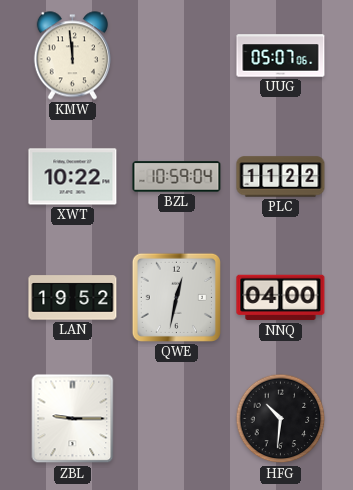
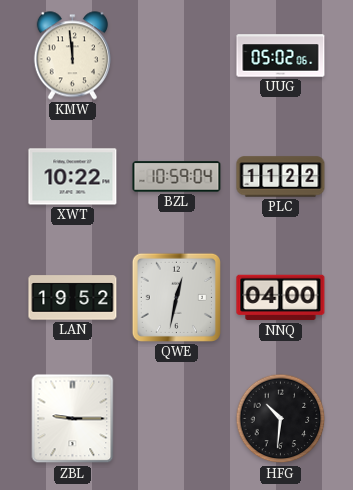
UUG: 05:07 -> 05:02
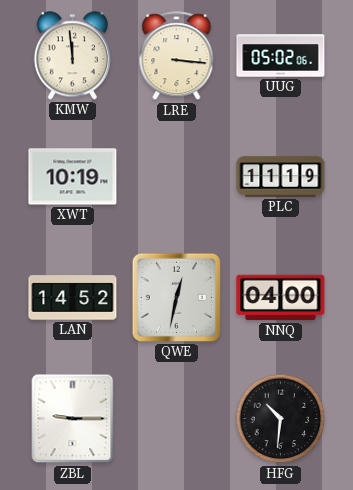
LRE: none -> 3:16
XWT: 10:22 -> 10:19
BZL: 10:59 -> none
PLC: 11:22 -> 11:19
LAN: 19:52 -> 14:52
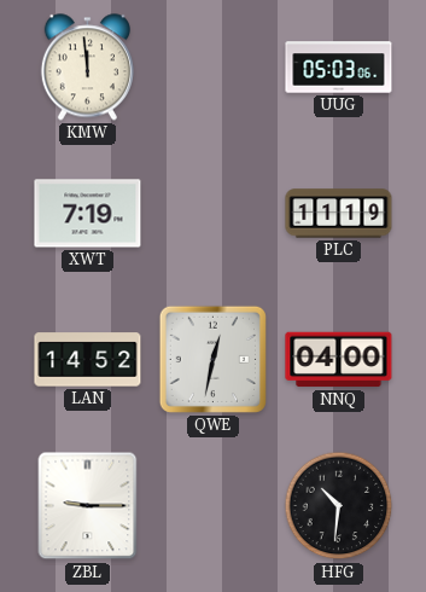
LRE: 3:16 -> none
UUG: 05:02 -> 05:03
XWT: 10:19 -> 7:19
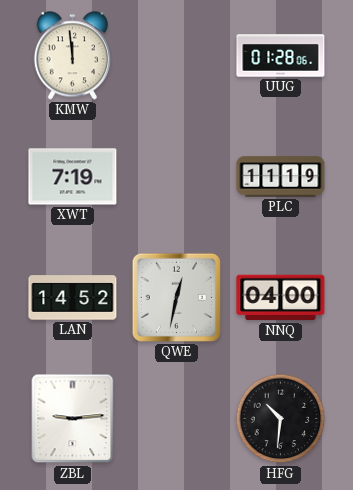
UUG: 05:03 -> 01:28
ZBL: 9:15 -> 9:14
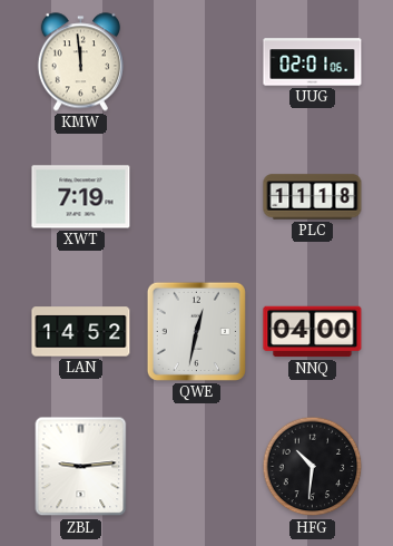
UUG: 01:28 -> 02:01
PLC: 11:19 -> 11:18
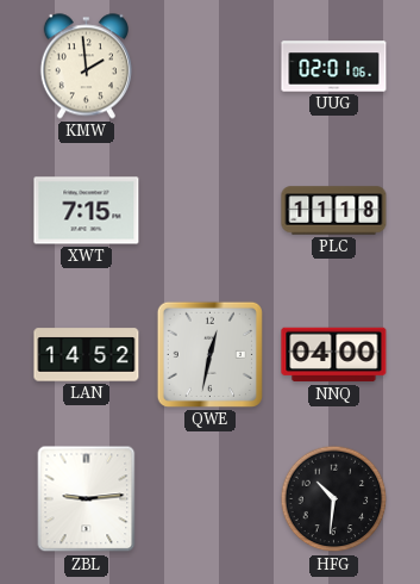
KMW: 11:59 -> 1:59
XWT: 7:19 -> 7:15
